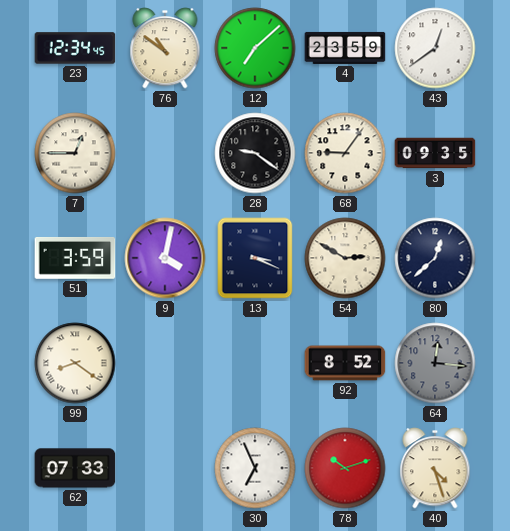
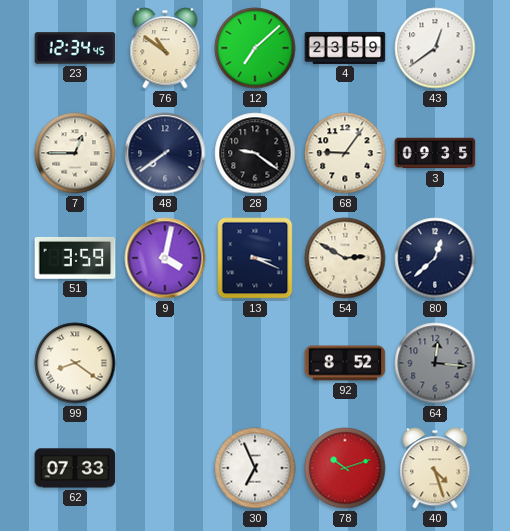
48: none -> 7:39
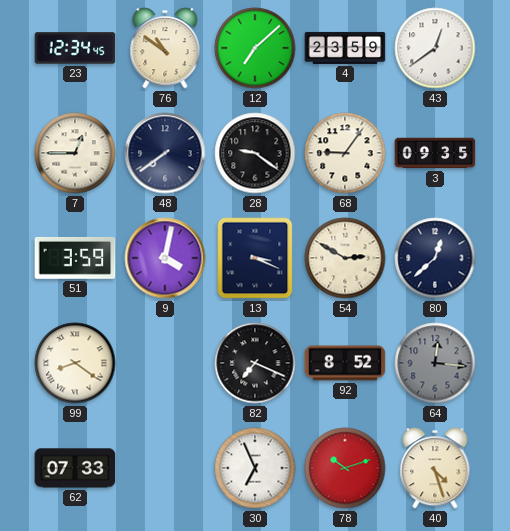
82: none -> 7:19
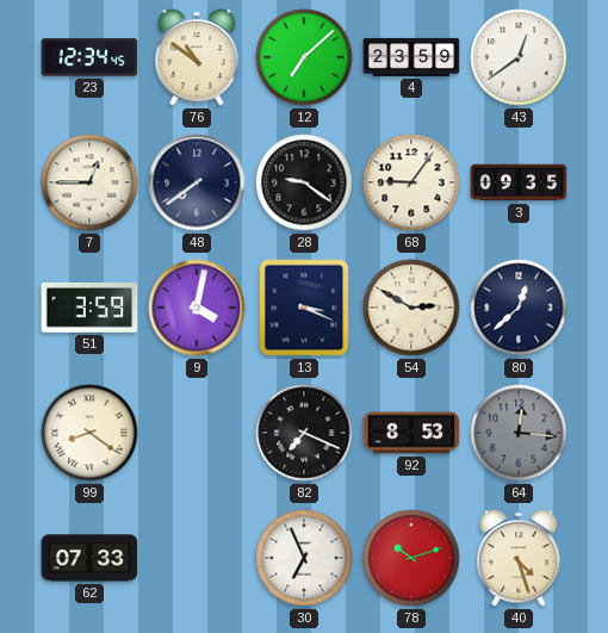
92: 8:52 -> 8:53
